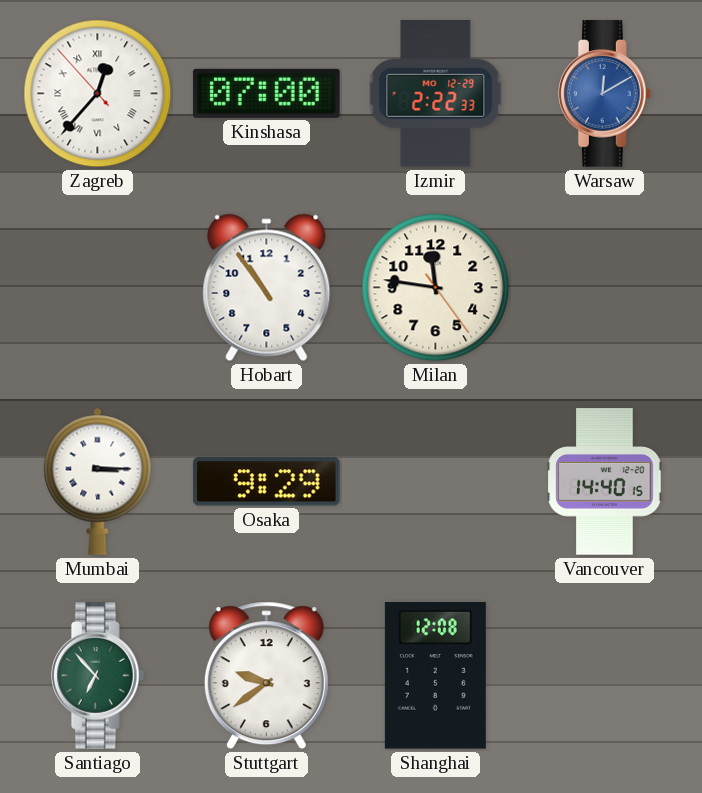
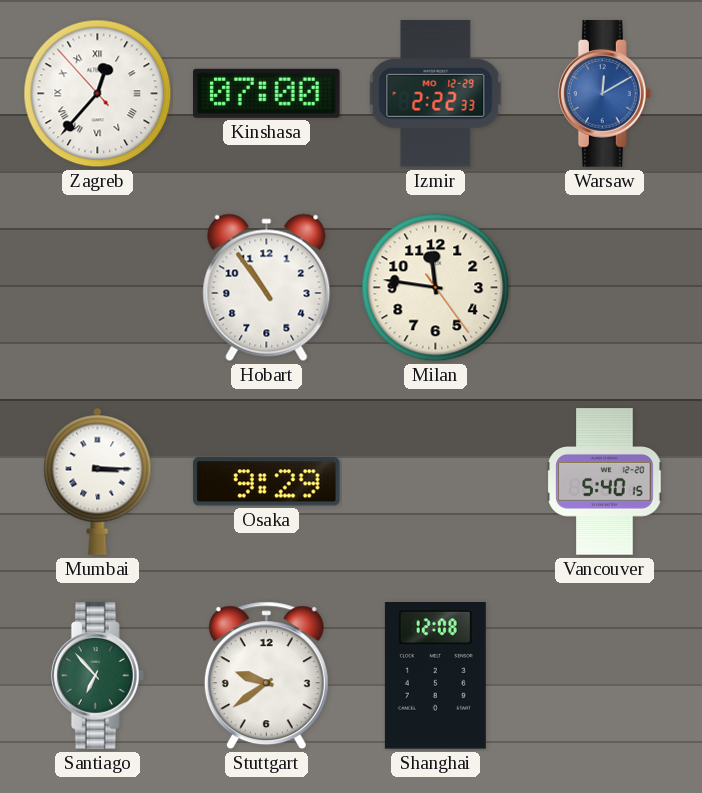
Vancouver: 14:40 -> 5:40
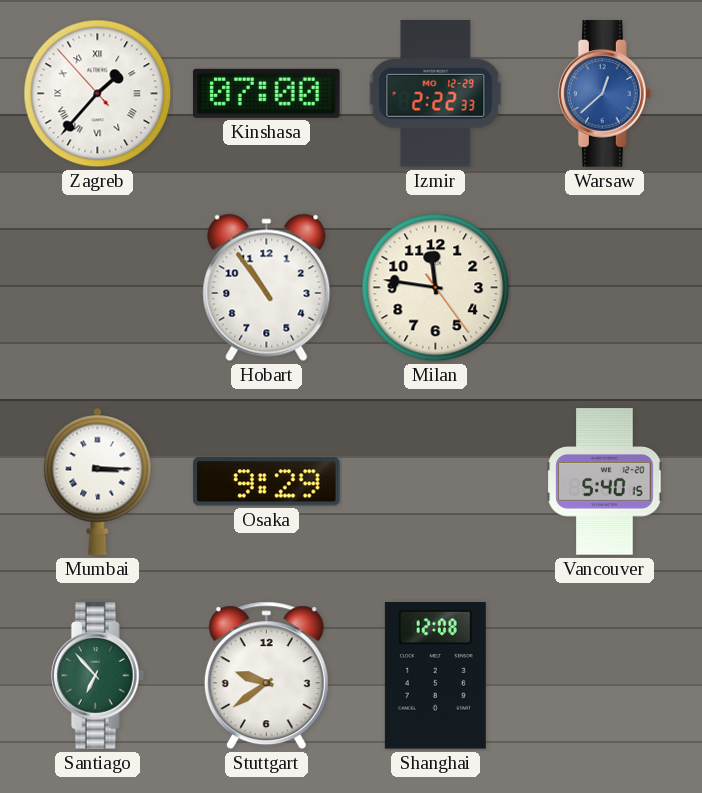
Zagreb: 12:36 -> 1:36
Warsaw: 12:10 -> 12:38
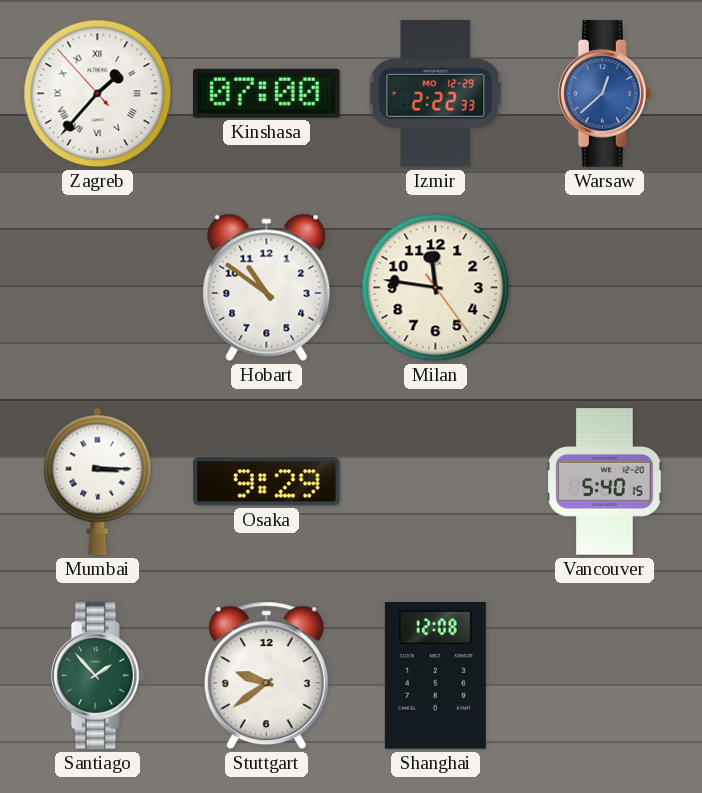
Hobart: 10:54 -> 10:51
Santiago: 6:53 -> 1:53
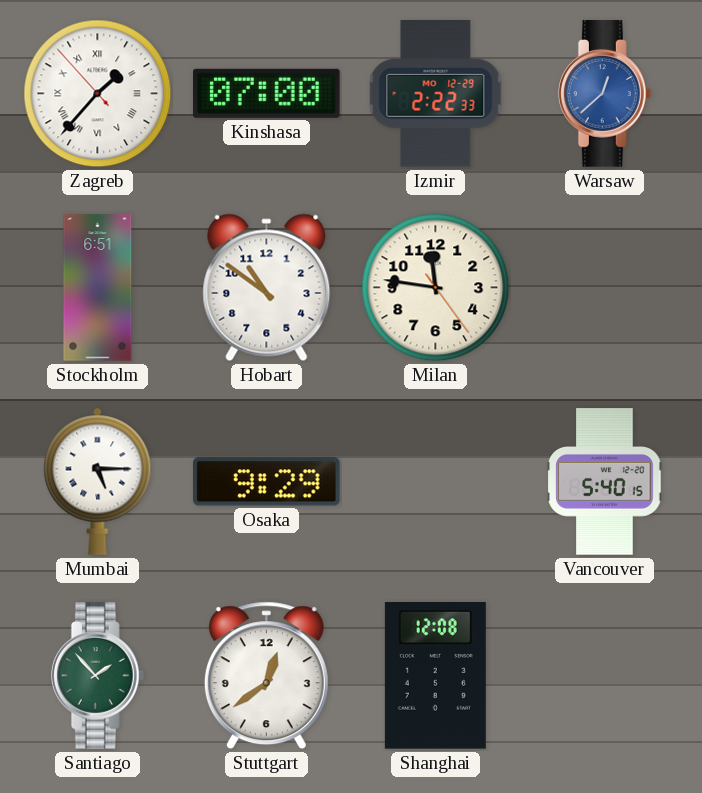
Stockholm: none -> 6:51
Mumbai: 3:15 -> 5:15
Stuttgart: 9:39 -> 12:39
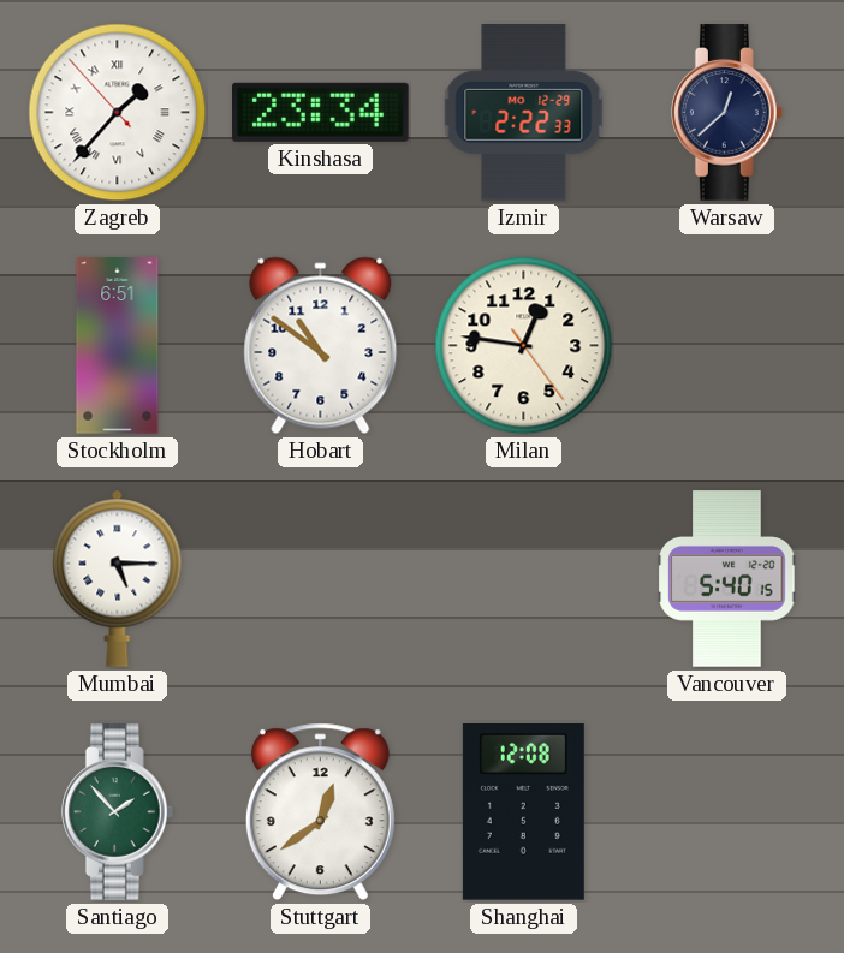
Kinshasa: 07:00 -> 23:34
Warsaw dial: blue -> navy
Milan: 11:46 -> 12:46
Osaka: 9:29 -> none
